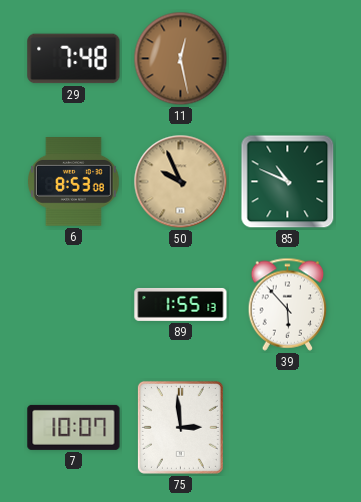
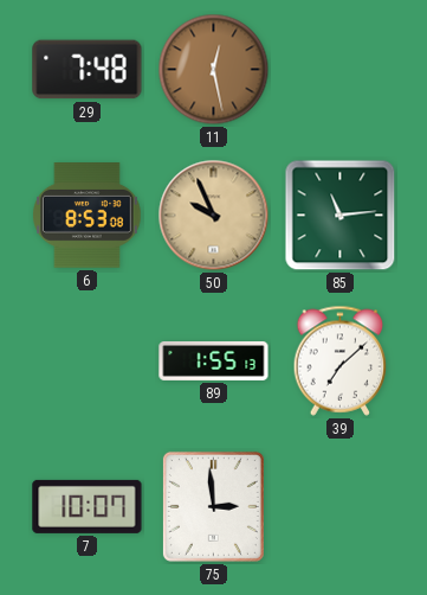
85: 10:49 -> 11:14
39: 5:53 -> 7:08
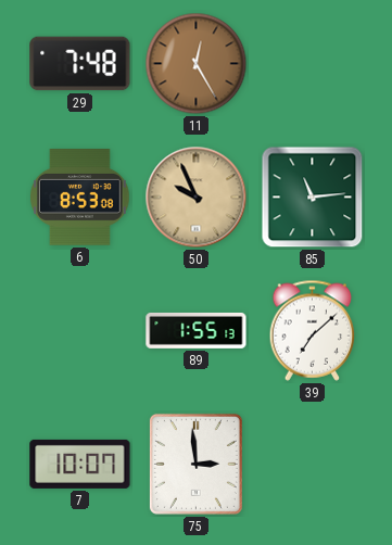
11: 12:28 -> 12:25
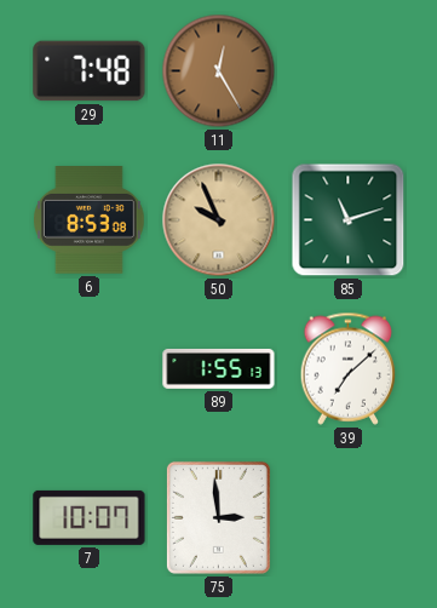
85: 11:14 -> 11:12
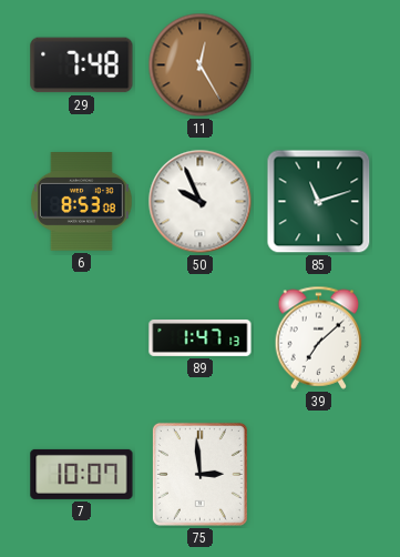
50 dial: champagne -> white
89: 1:55 -> 1:47
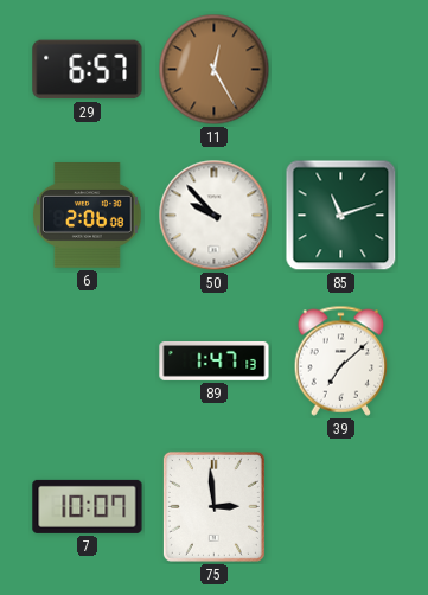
29: 7:48 -> 6:57
6: 8:53 -> 2:06
50: 9:56 -> 9:53
